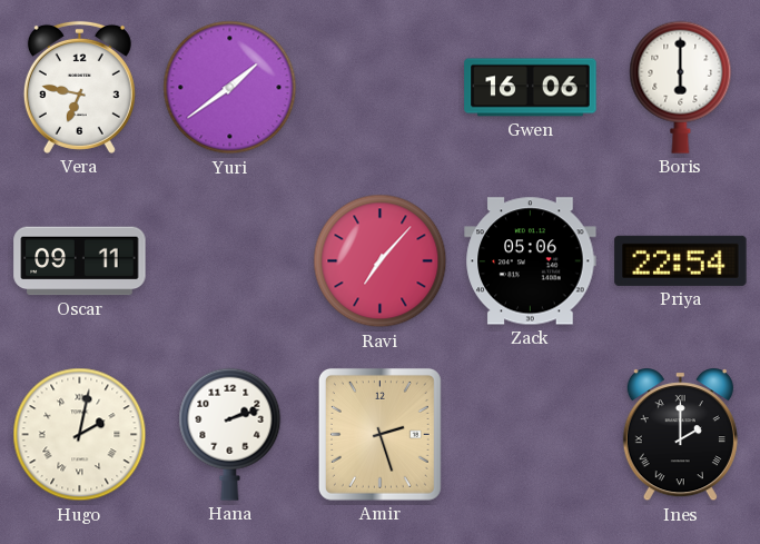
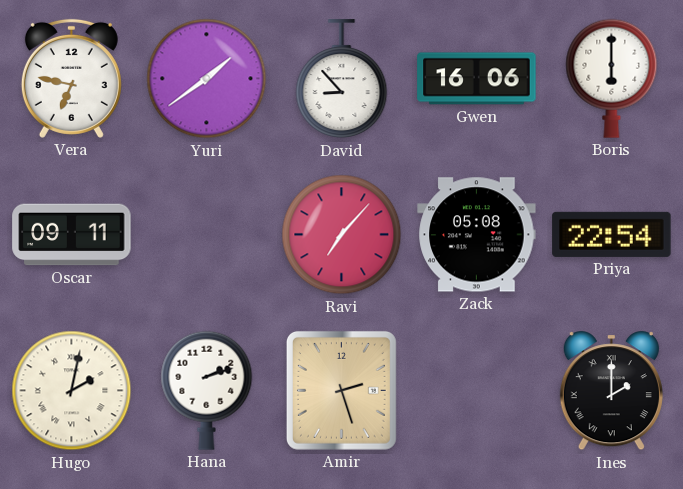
David: none -> 8:53
Zack: 05:06 -> 05:08
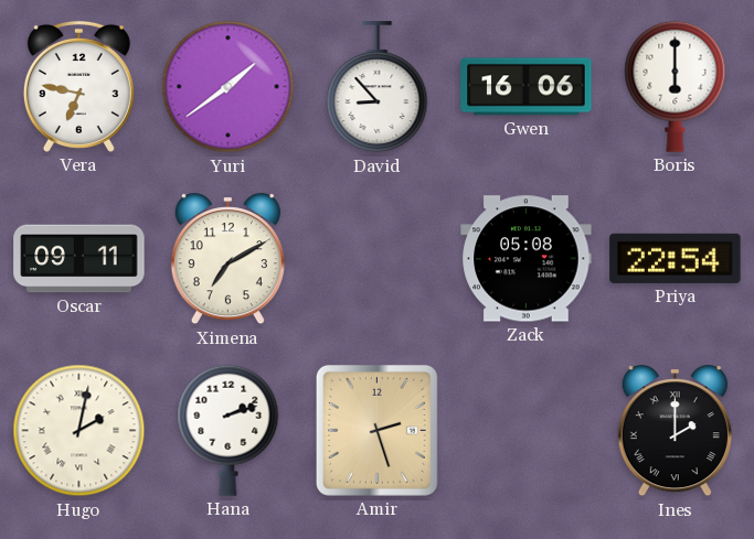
Ximena: none -> 7:10
Ravi: 7:07 -> none
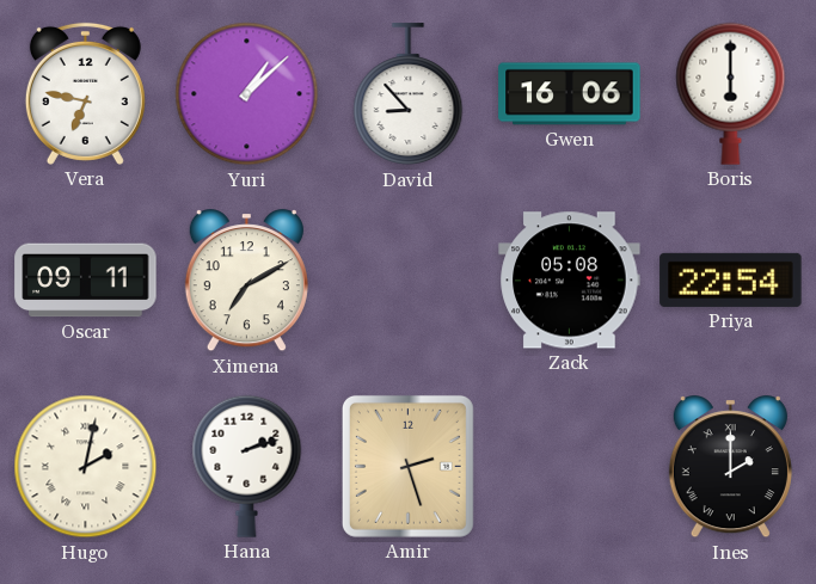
Yuri: 1:39 -> 1:08
